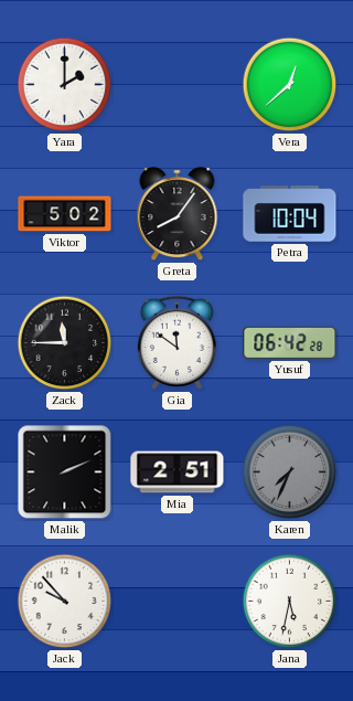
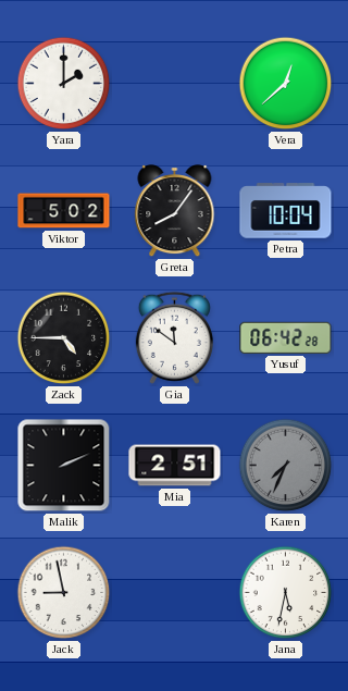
Zack: 11:45 -> 4:45
Jack: 9:53 -> 8:58
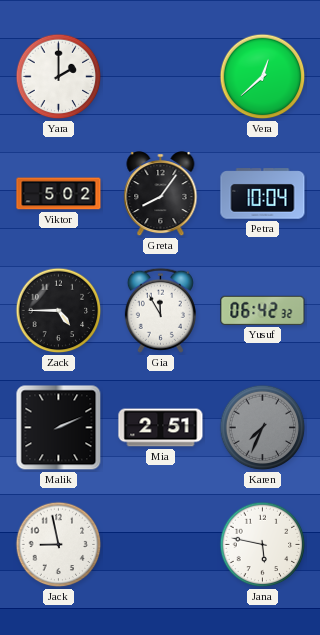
Gia: 11:51 -> 11:55
Yusuf: 06:42:28 -> 06:42:32
Jana: 5:32 -> 5:47
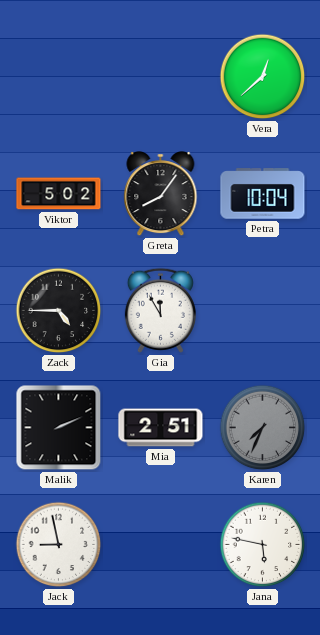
Yara: 2:00 -> none
Yusuf: 06:42 -> none
